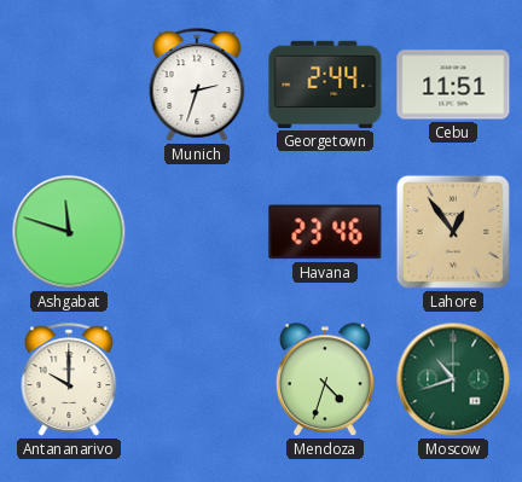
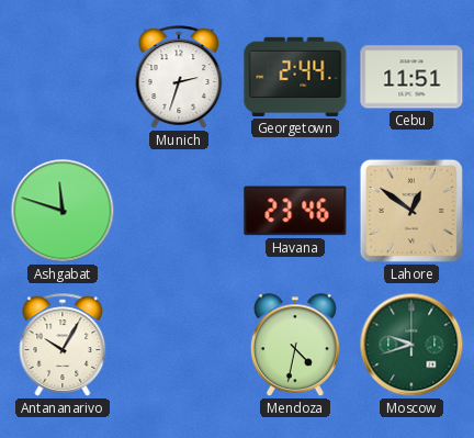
Lahore: 12:54 -> 12:51
Antananarivo: 10:00 -> 10:05
Mendoza: 4:33 -> 4:32
Moscow: 10:42 -> 9:42
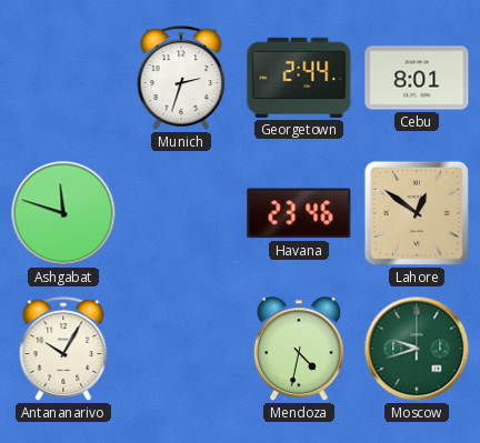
Cebu: 11:51 -> 8:01
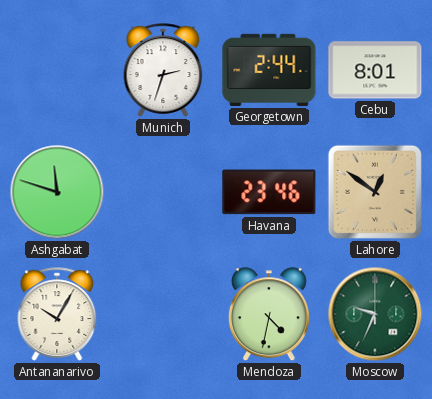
Moscow: 9:42 -> 9:34
